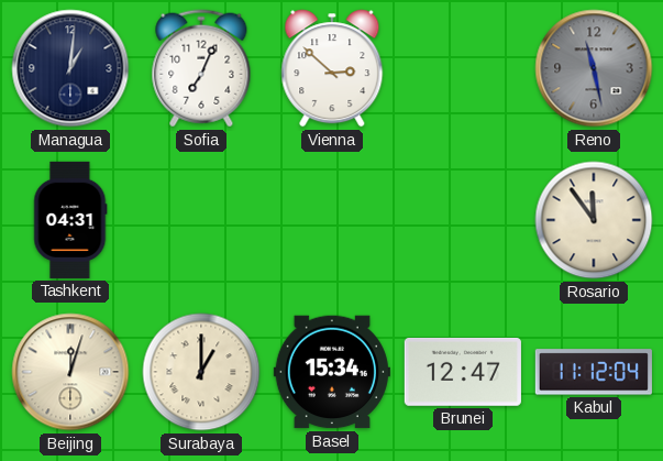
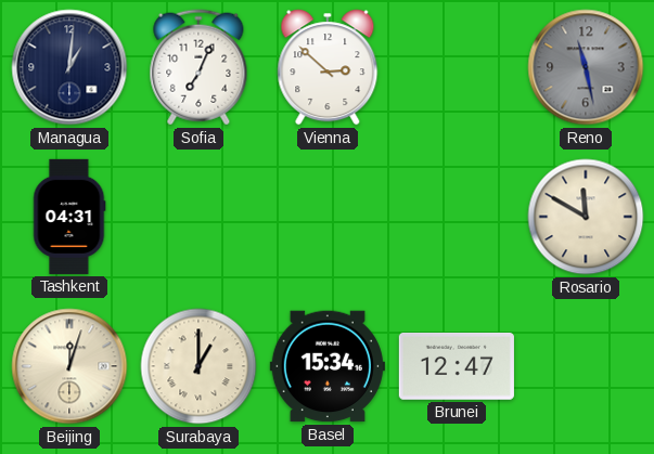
Rosario: 11:54 -> 11:50
Kabul: 11:12 -> none
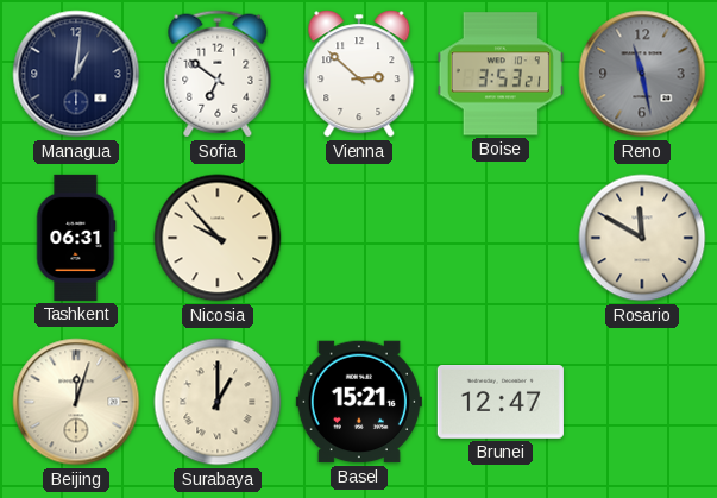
Sofia: 7:04 -> 6:51
Boise: none -> 3:53
Tashkent: 04:31 -> 06:31
Nicosia: none -> 9:53
Basel: 15:34 -> 15:21
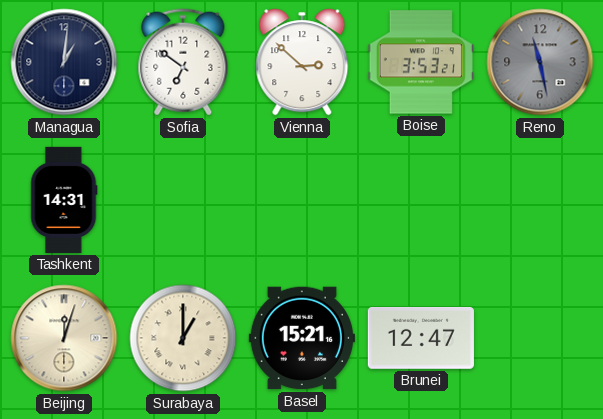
Tashkent: 06:31 -> 14:31
Nicosia: 9:53 -> none
Rosario: 11:50 -> none
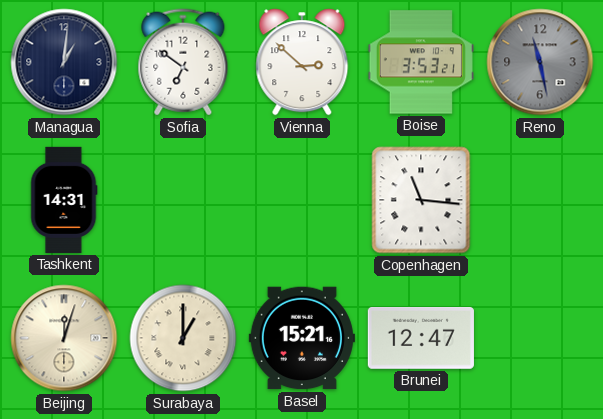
Copenhagen: none -> 11:16
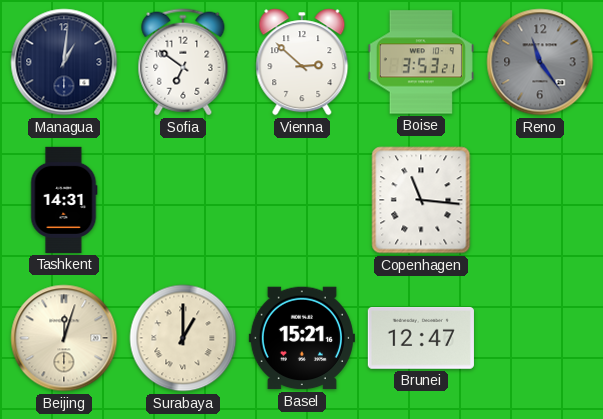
Reno: 11:28 -> 11:24
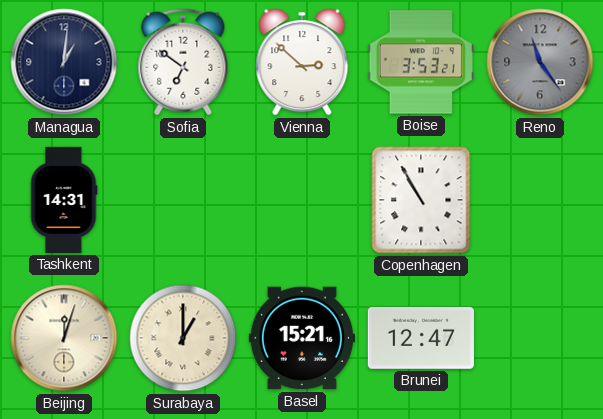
Copenhagen: 11:16 -> 10:55
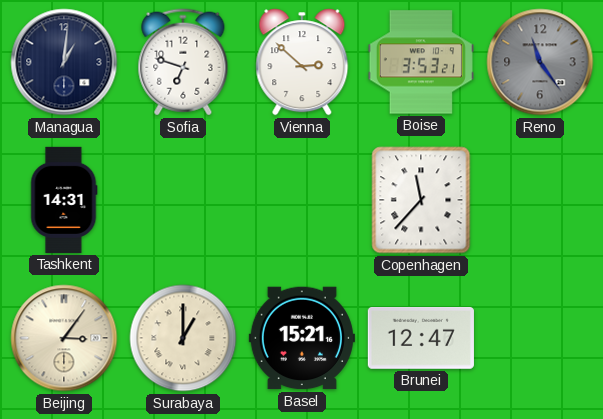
Sofia: 6:51 -> 6:48
Copenhagen: 10:55 -> 11:37
Beijing: 12:03 -> 3:06
